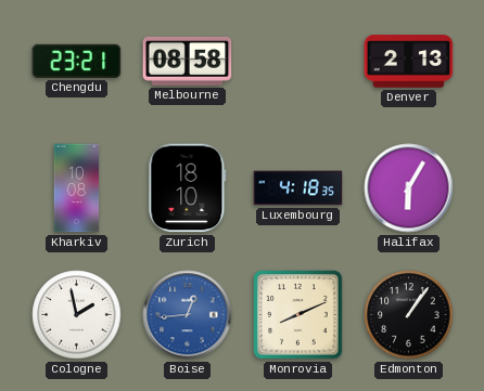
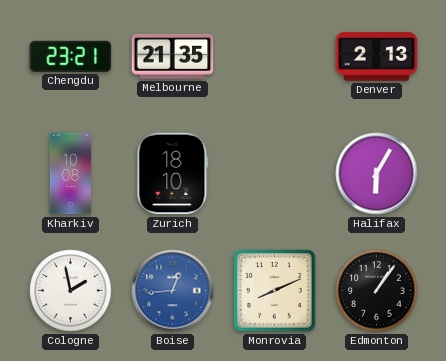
Melbourne: 08:58 -> 21:35
Luxembourg: 4:18 -> none
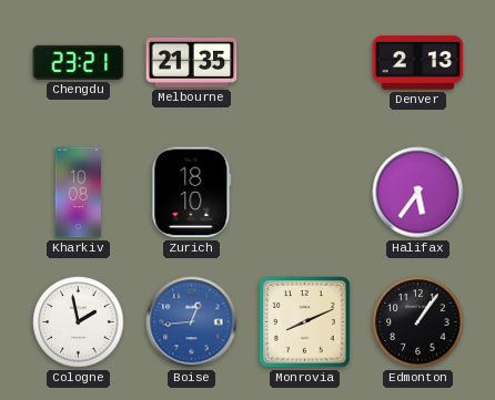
Halifax: 6:05 -> 5:36
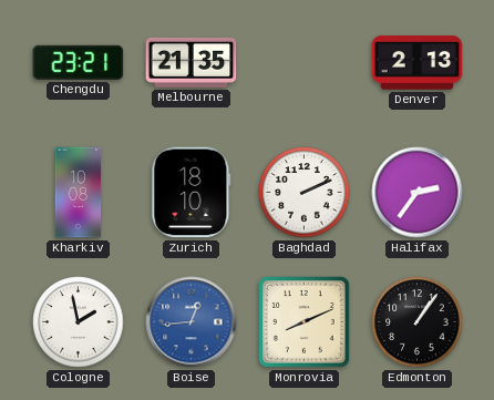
Baghdad: none -> 2:11
Halifax: 5:36 -> 2:36
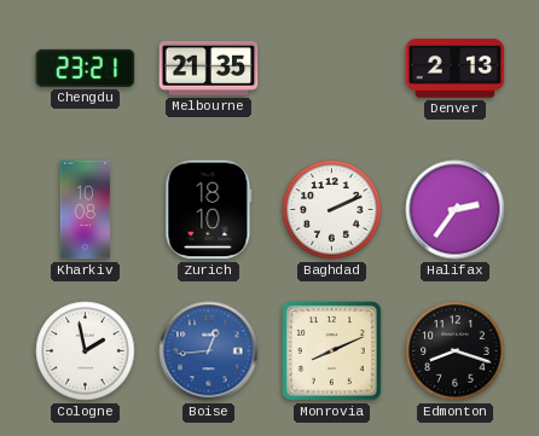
Edmonton: 1:06 -> 8:18
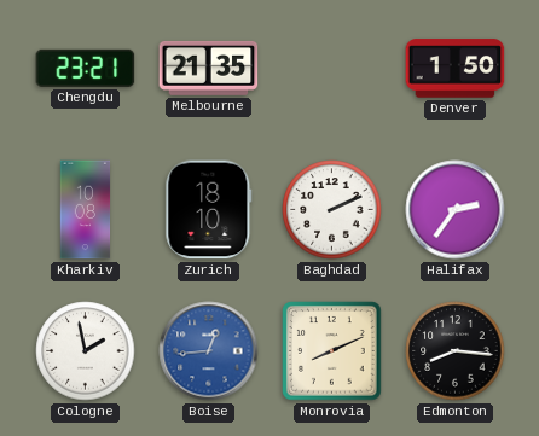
Denver: 2:13 -> 1:50
Edmonton: 8:18 -> 8:16
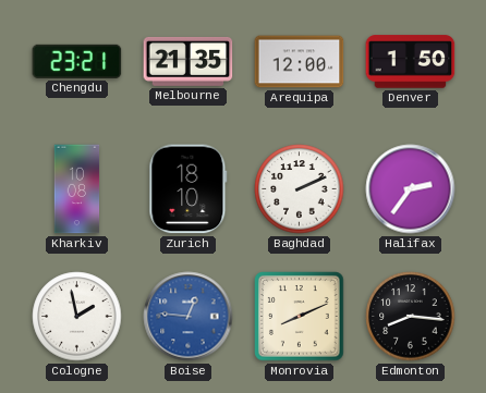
Arequipa: none -> 12:00
Boise: 12:44 -> 12:46
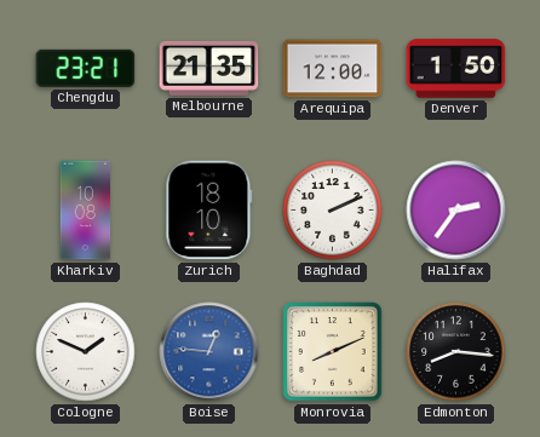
Cologne: 1:58 -> 1:49
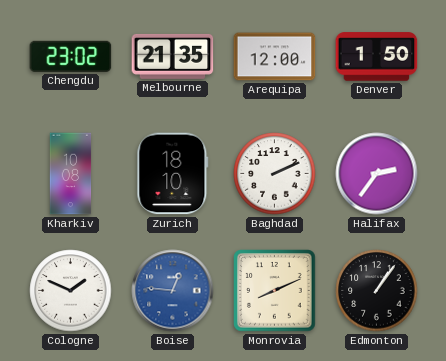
Chengdu: 23:21 -> 23:02
Edmonton: 8:16 -> 1:06
